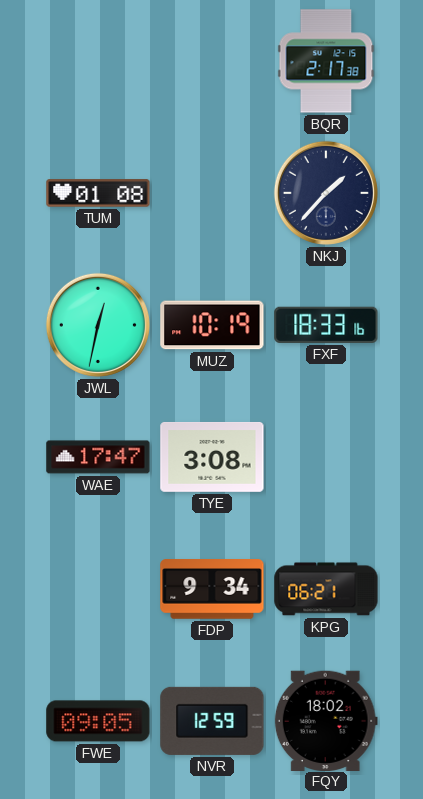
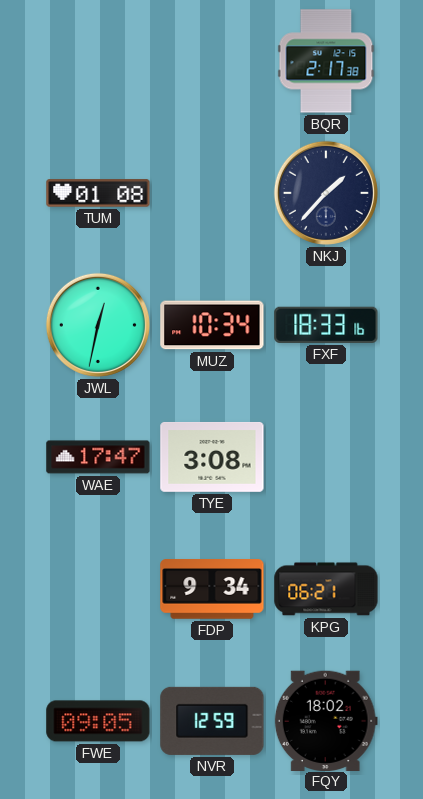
MUZ: 10:19 -> 10:34
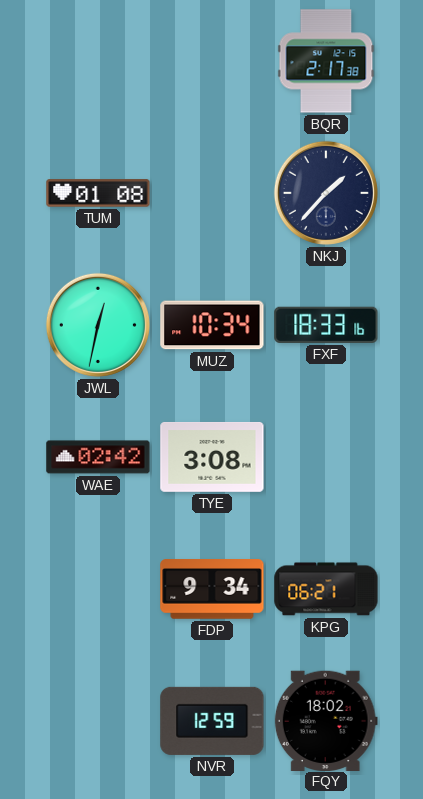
WAE: 17:47 -> 02:42
FWE: 09:05 -> none
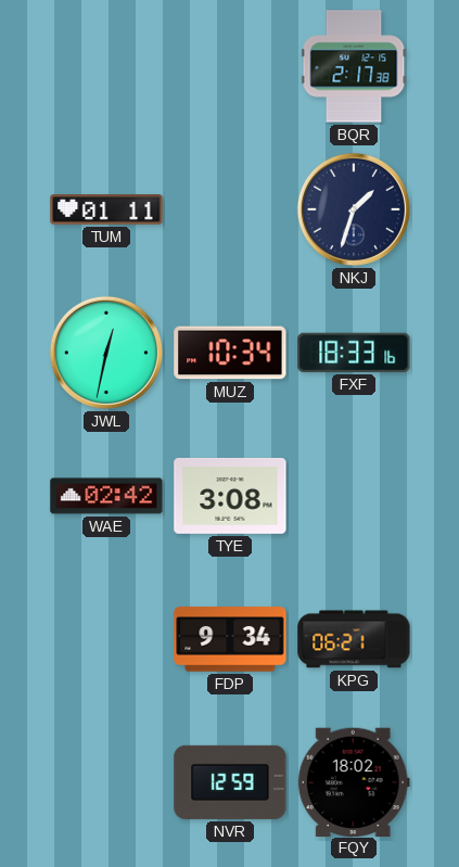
TUM: 01:08 -> 01:11
NKJ: 1:37 -> 1:33
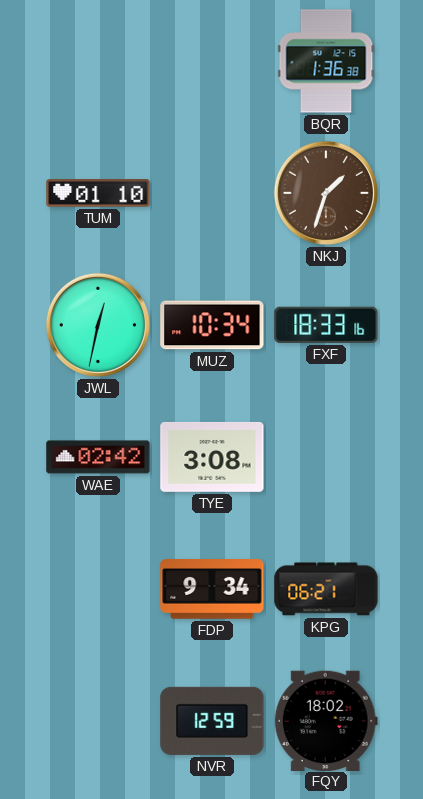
BQR: 2:17 -> 1:36
TUM: 01:11 -> 01:10
NKJ dial: navy -> brown
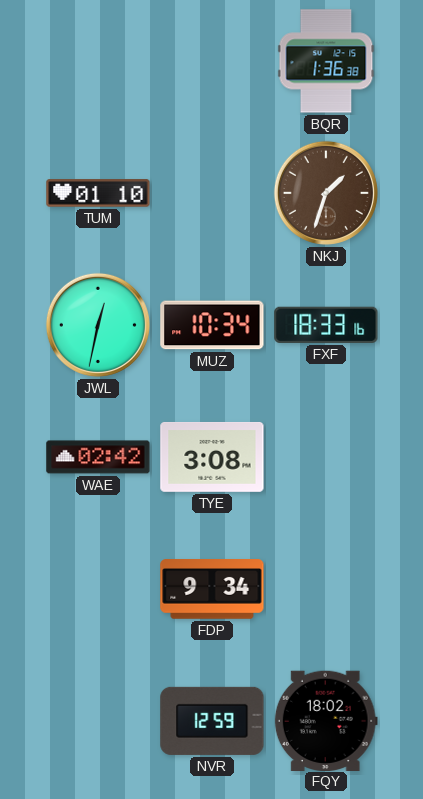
KPG: 06:21 -> none
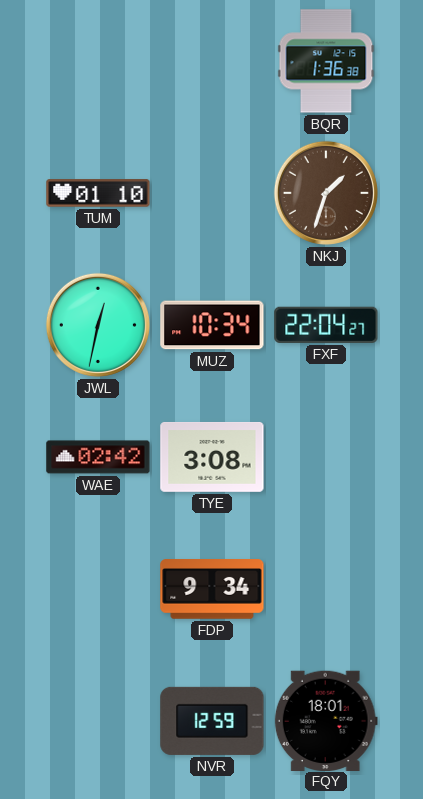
FXF: 18:33 -> 22:04
FQY: 18:02 -> 18:01
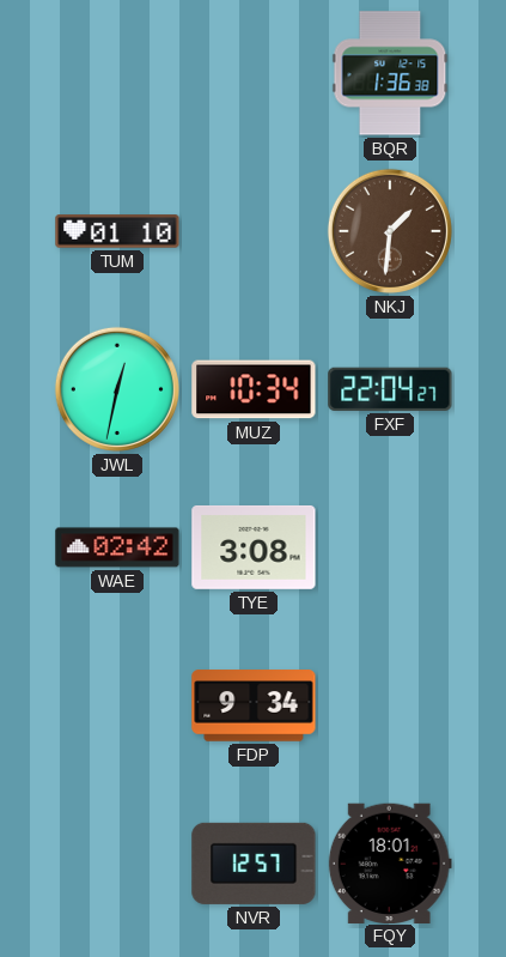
NKJ: 1:33 -> 1:31
NVR: 12:59 -> 12:57
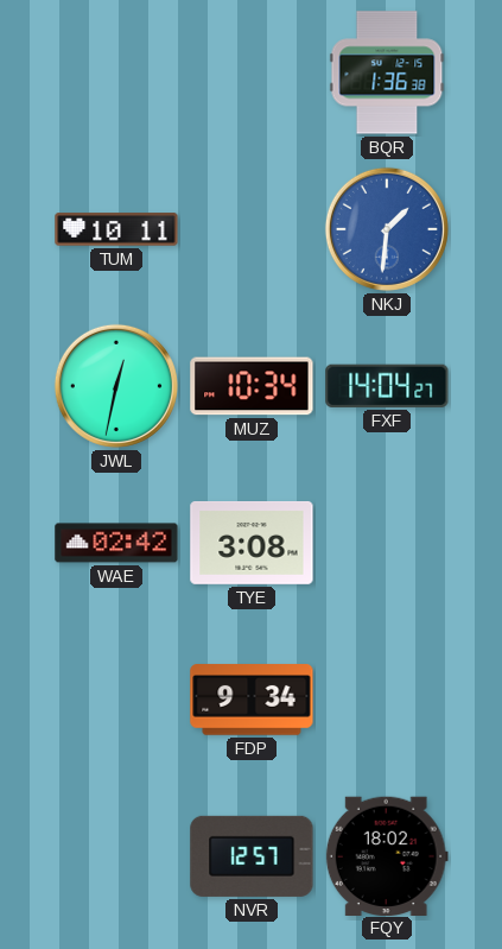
TUM: 01:10 -> 10:11
NKJ dial: brown -> blue
FXF: 22:04 -> 14:04
FQY: 18:01 -> 18:02
